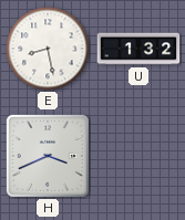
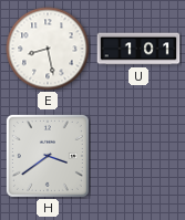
U: 1:32 -> 1:01
H: 3:41 -> 3:39
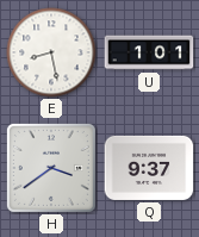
Q: none -> 9:37
